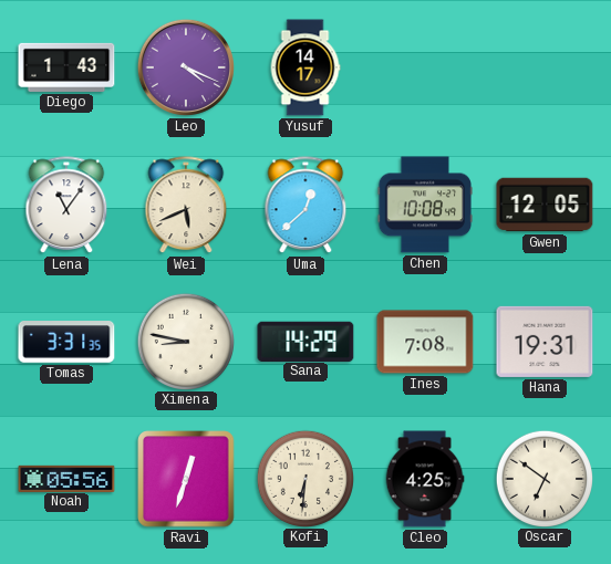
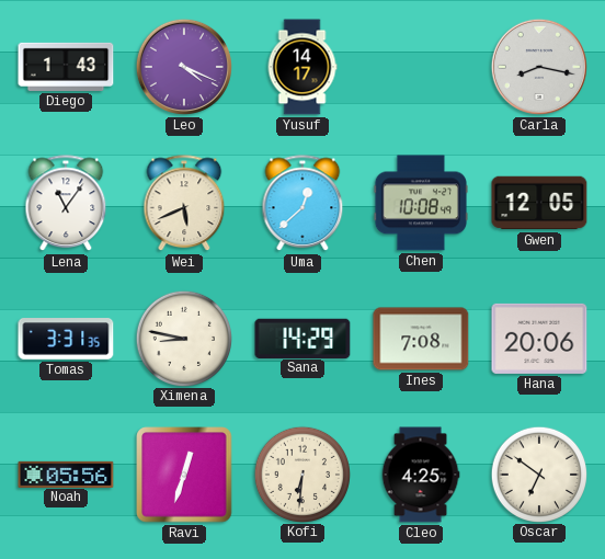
Carla: none -> 8:17
Hana: 19:31 -> 20:06
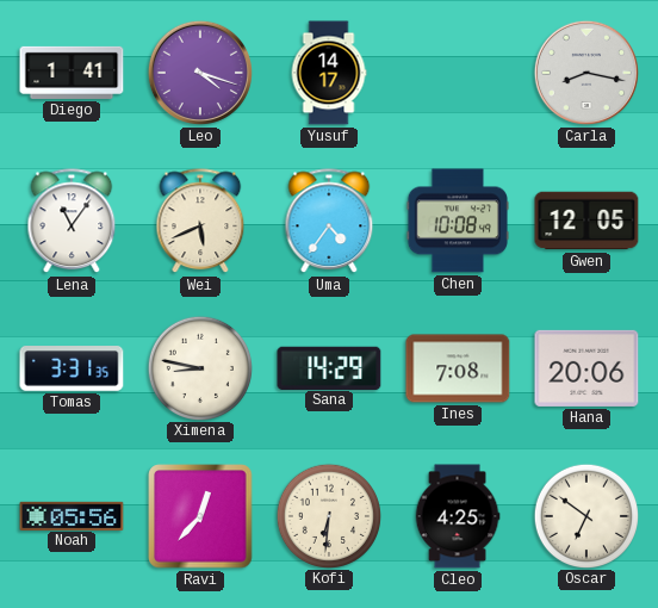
Diego: 1:43 -> 1:41
Leo: 4:19 -> 4:18
Uma: 12:38 -> 4:36
Ravi: 12:33 -> 12:37
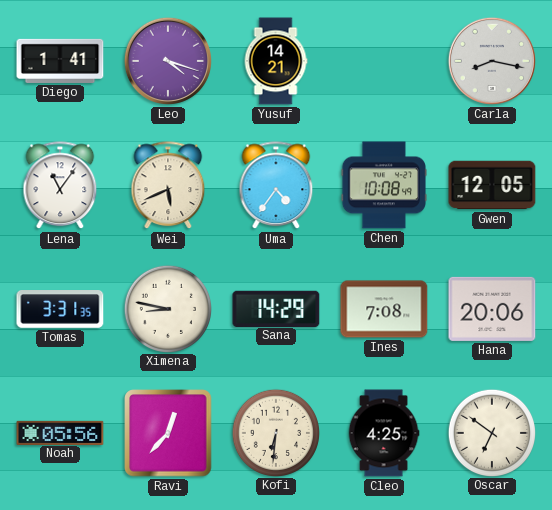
Yusuf: 14:17 -> 14:21
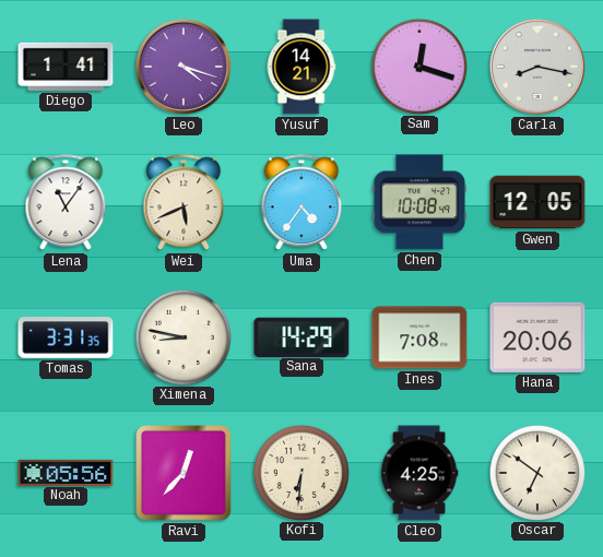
Sam: none -> 12:18
